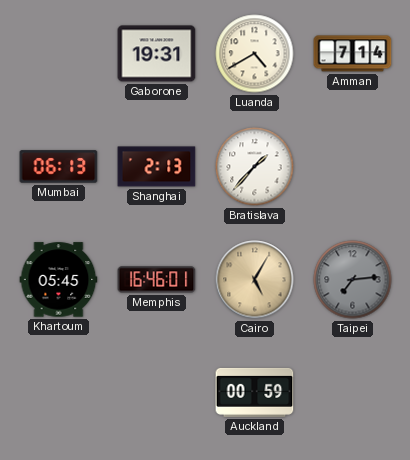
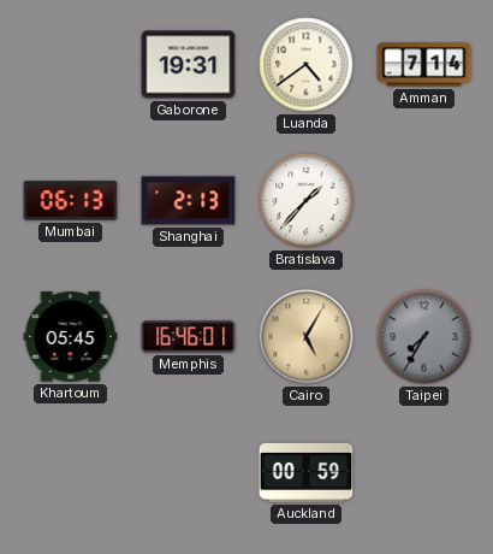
Luanda: 4:40 -> 4:39
Taipei: 7:14 -> 7:35
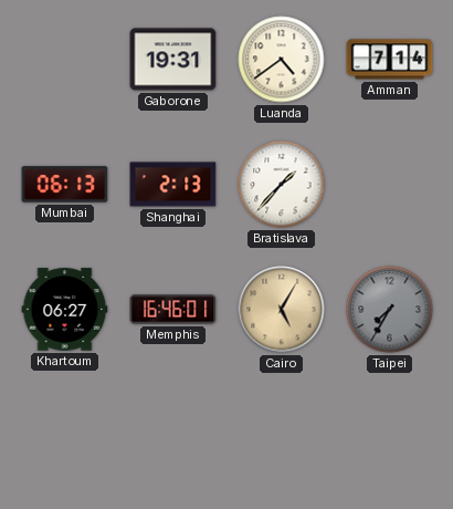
Khartoum: 05:45 -> 06:27
Auckland: 00:59 -> none
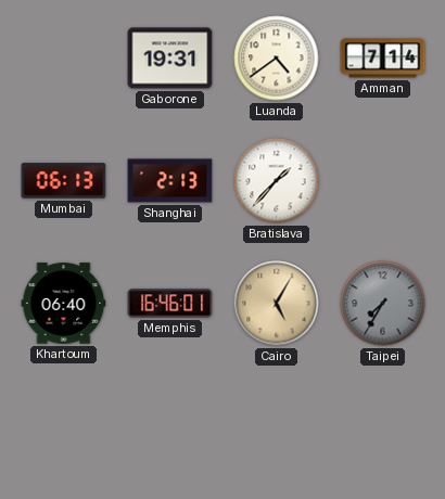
Khartoum: 06:27 -> 06:40
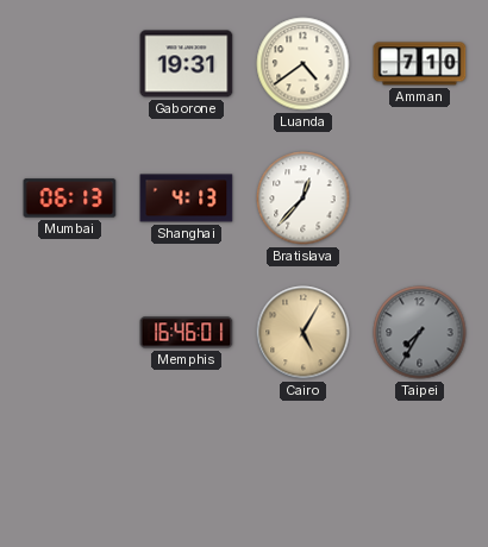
Amman: 7:14 -> 7:10
Shanghai: 2:13 -> 4:13
Bratislava: 1:37 -> 12:37
Khartoum: 06:40 -> none
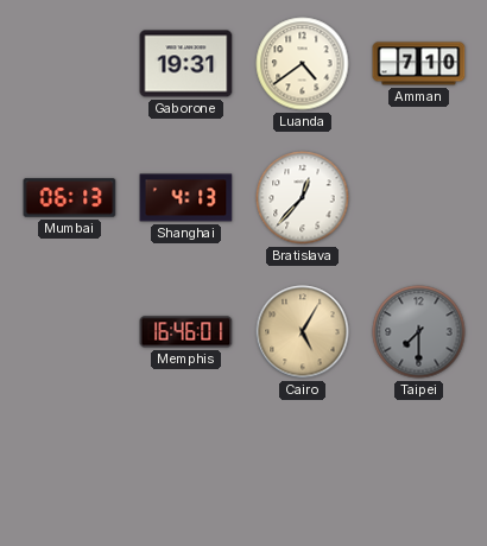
Taipei: 7:35 -> 7:30
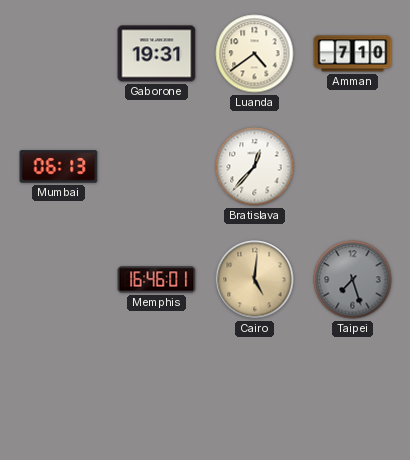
Shanghai: 4:13 -> none
Cairo: 5:05 -> 5:01
Taipei: 7:30 -> 7:27
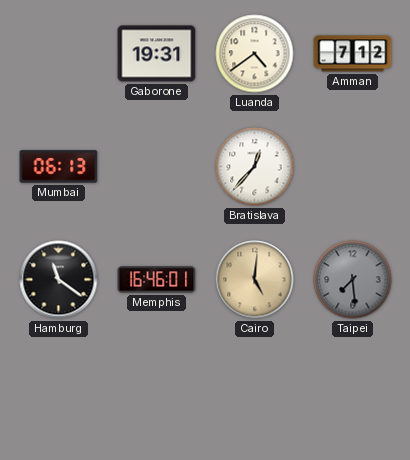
Amman: 7:10 -> 7:12
Hamburg: none -> 11:21
Taipei: 7:27 -> 7:29
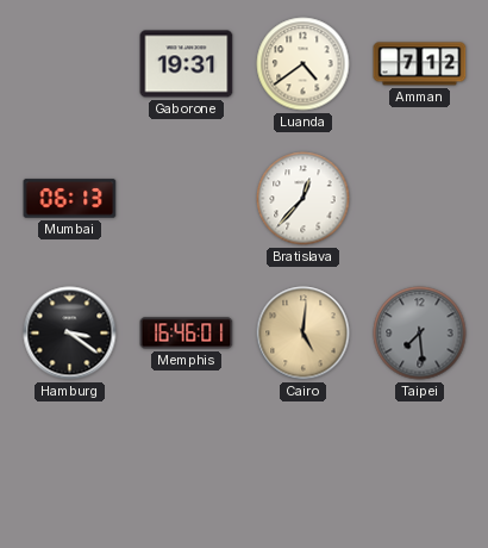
Hamburg: 11:21 -> 3:21
